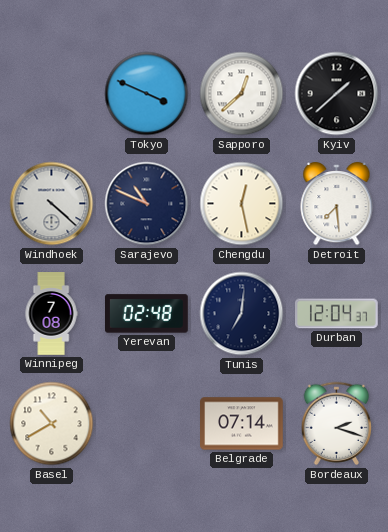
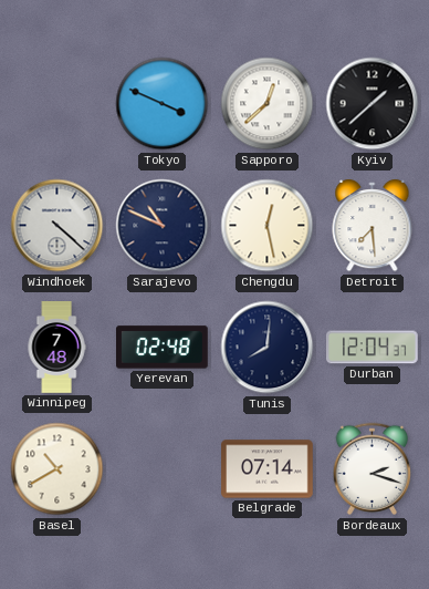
Winnipeg: 7:08 -> 7:48
Tunis: 7:01 -> 8:01
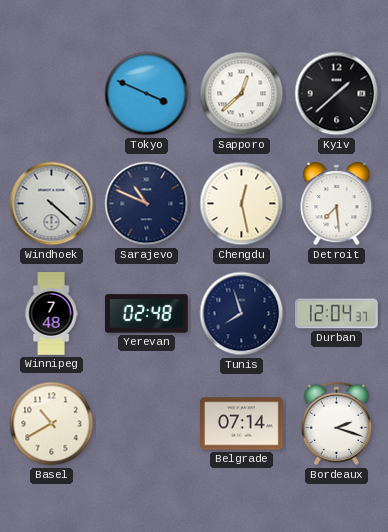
Tunis: 8:01 -> 7:57
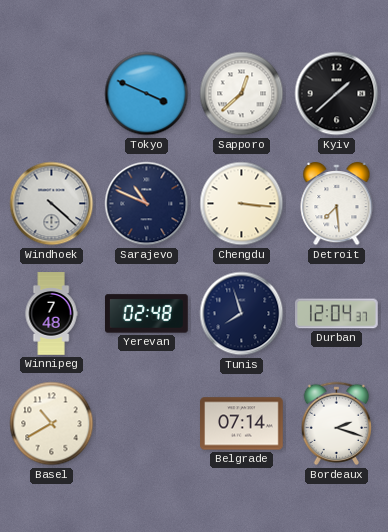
Chengdu: 12:28 -> 3:16
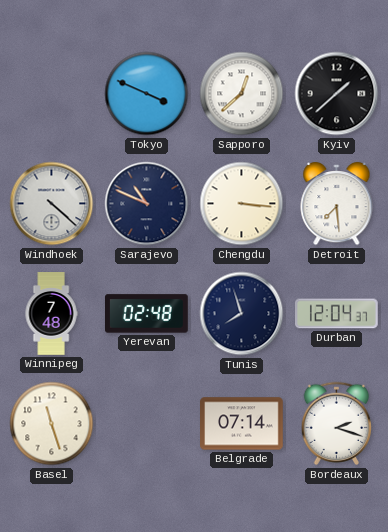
Basel: 10:40 -> 11:27
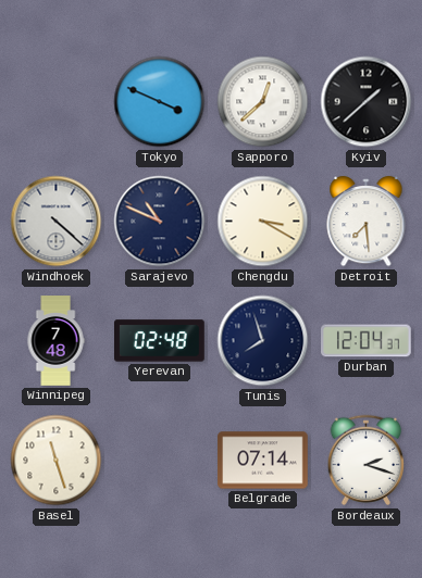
Chengdu: 3:16 -> 3:20
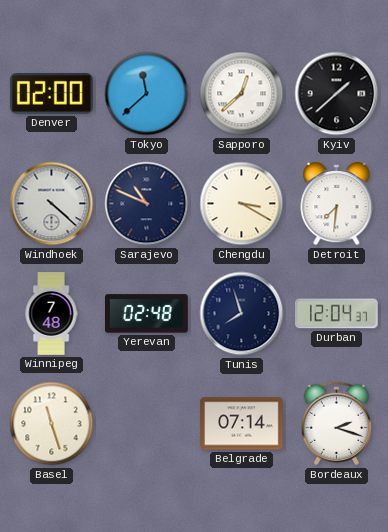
Denver: none -> 02:00
Tokyo: 3:49 -> 11:38
Detroit: 7:29 -> 7:31
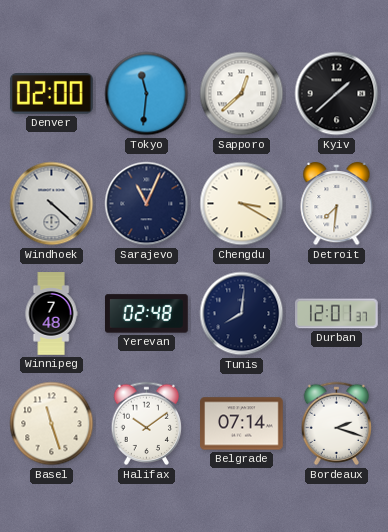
Tokyo: 11:38 -> 11:31
Sarajevo: 10:49 -> 11:04
Tunis: 7:57 -> 8:01
Durban: 12:04 -> 12:01
Halifax: none -> 10:09
